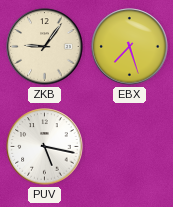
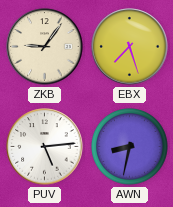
PUV: 5:17 -> 5:14
AWN: none -> 8:32
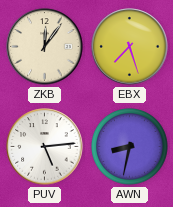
ZKB: 9:06 -> 12:06
